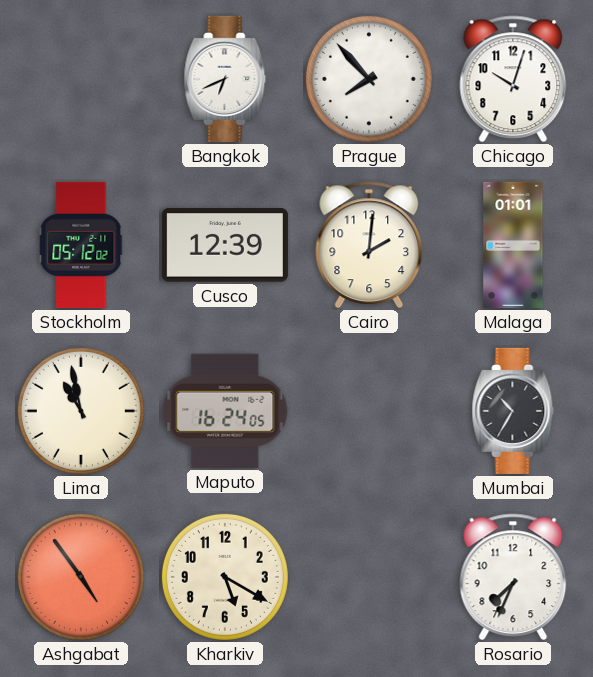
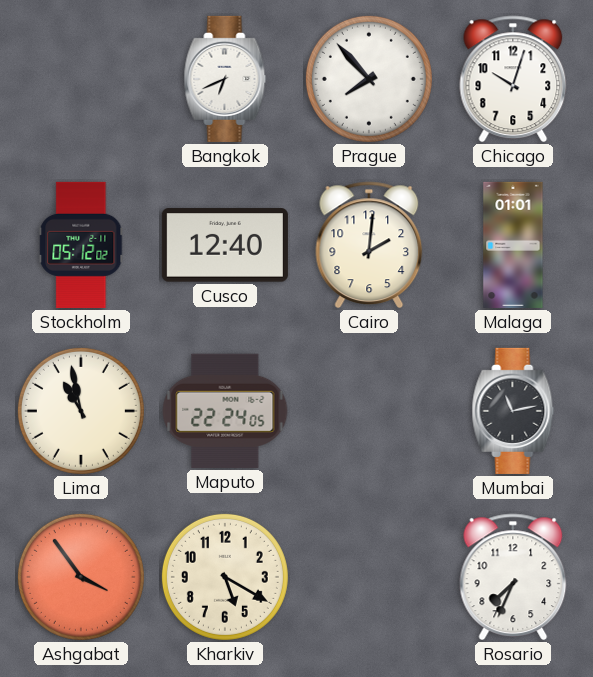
Cusco: 12:39 -> 12:40
Maputo: 16:24 -> 22:24
Mumbai: 10:35 -> 11:13
Ashgabat: 4:54 -> 3:54
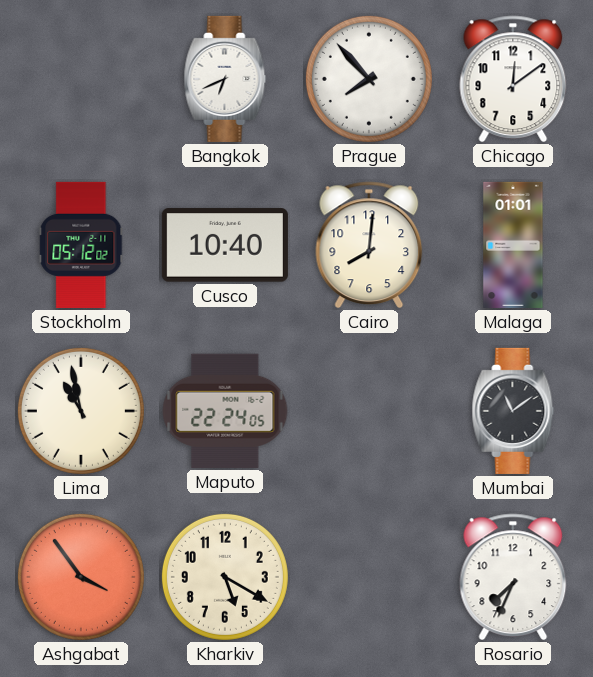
Chicago: 10:03 -> 12:09
Cusco: 12:40 -> 10:40
Cairo: 2:01 -> 8:01
Mumbai: 11:13 -> 11:09
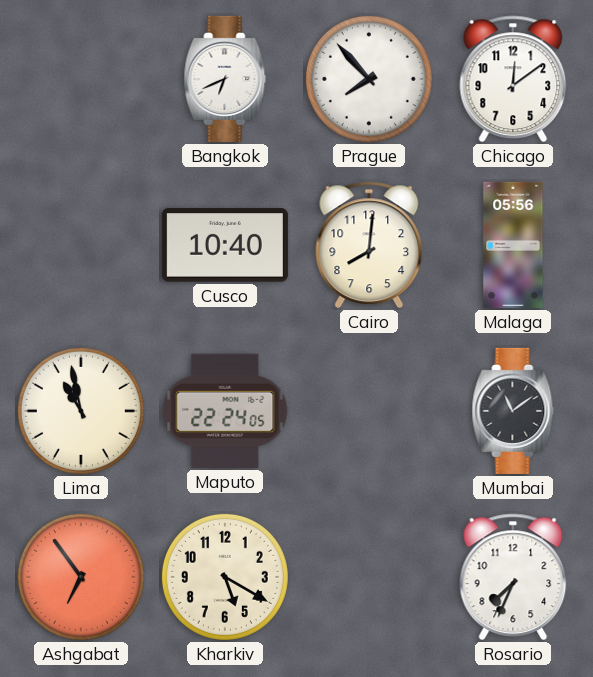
Stockholm: 05:12 -> none
Malaga: 01:01 -> 05:56
Ashgabat: 3:54 -> 6:54
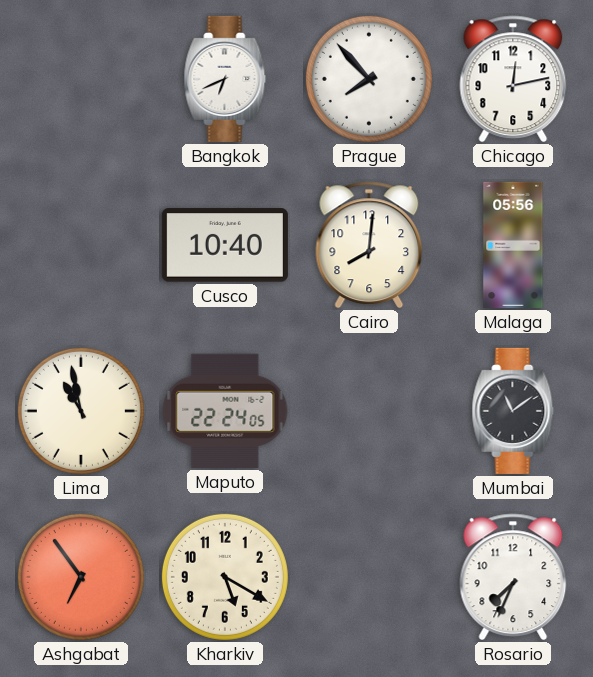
Chicago: 12:09 -> 12:13
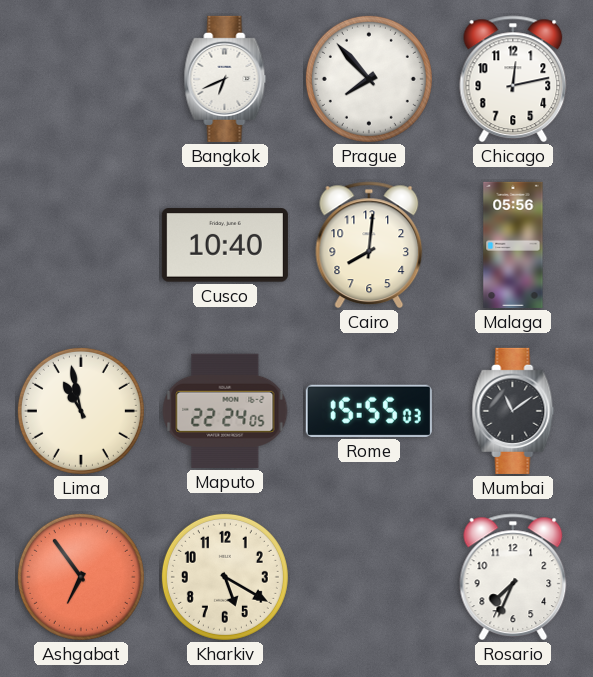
Rome: none -> 15:55
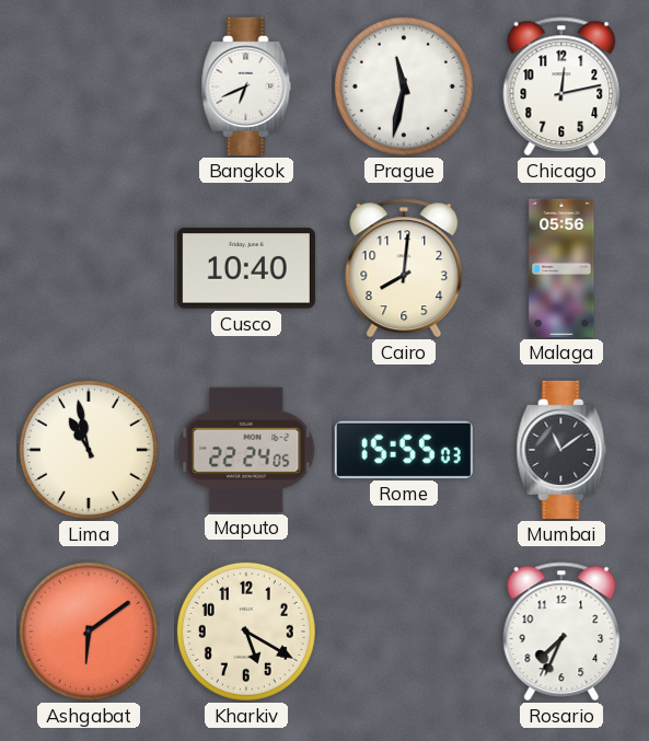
Prague: 7:53 -> 11:32
Ashgabat: 6:54 -> 6:09
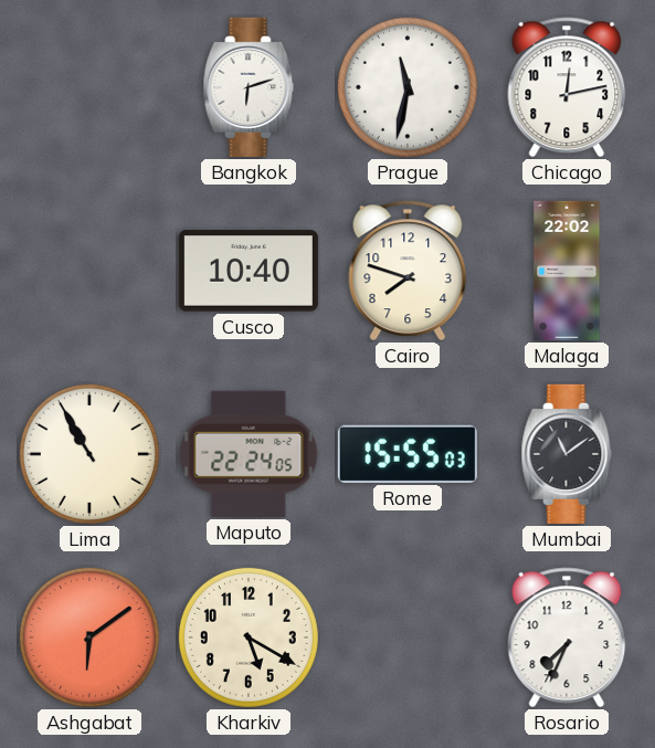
Bangkok: 6:41 -> 6:12
Cairo: 8:01 -> 7:48
Malaga: 05:56 -> 22:02
Lima: 10:58 -> 10:55
